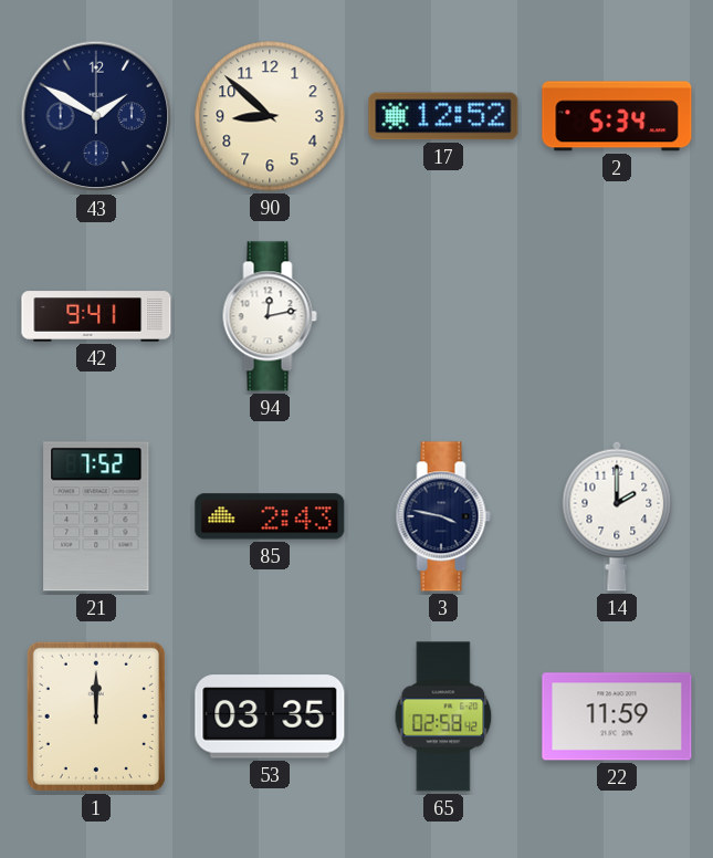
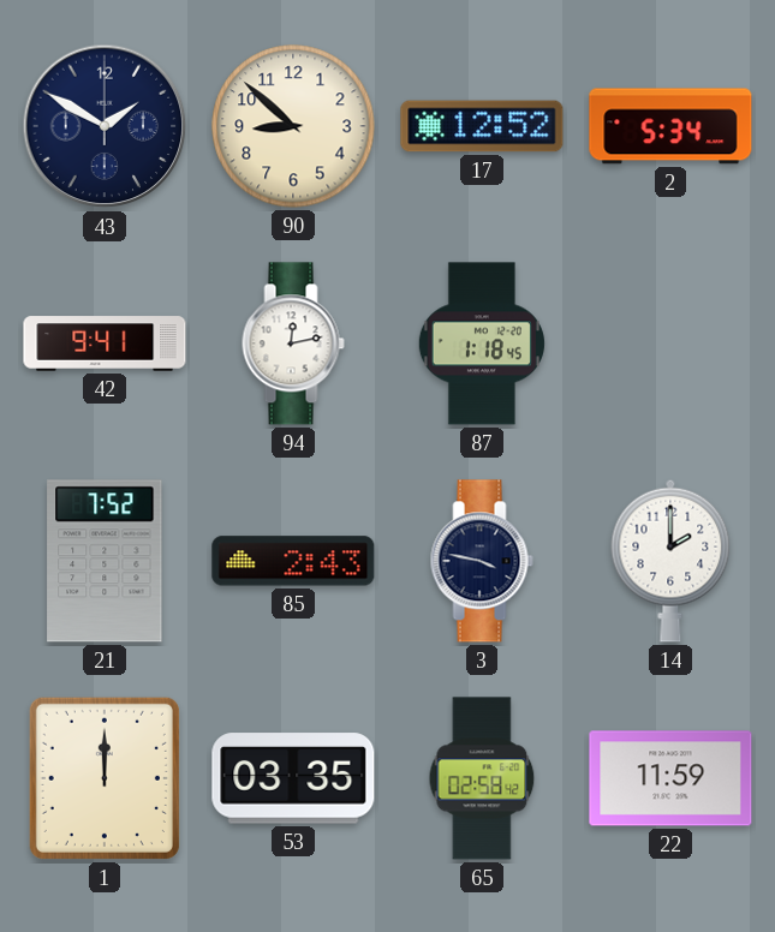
87: none -> 1:18
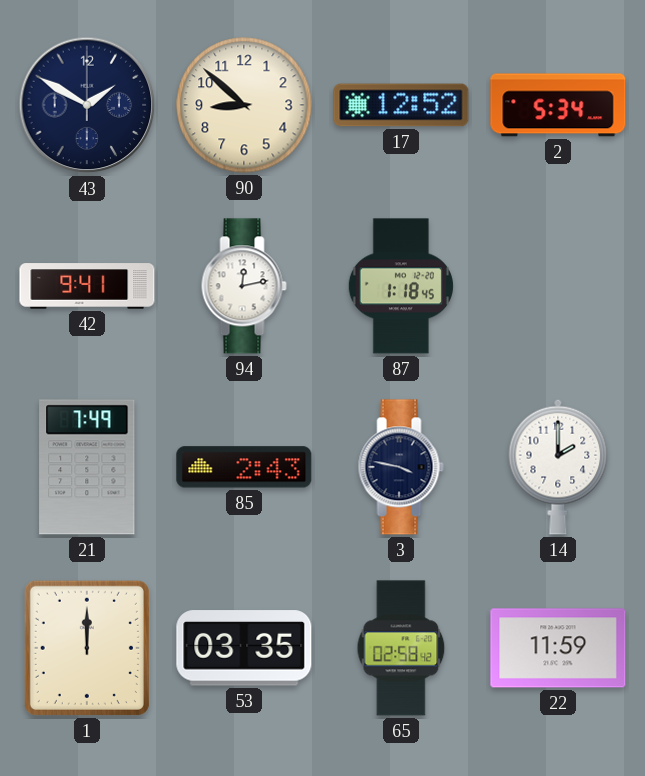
21: 7:52 -> 7:49
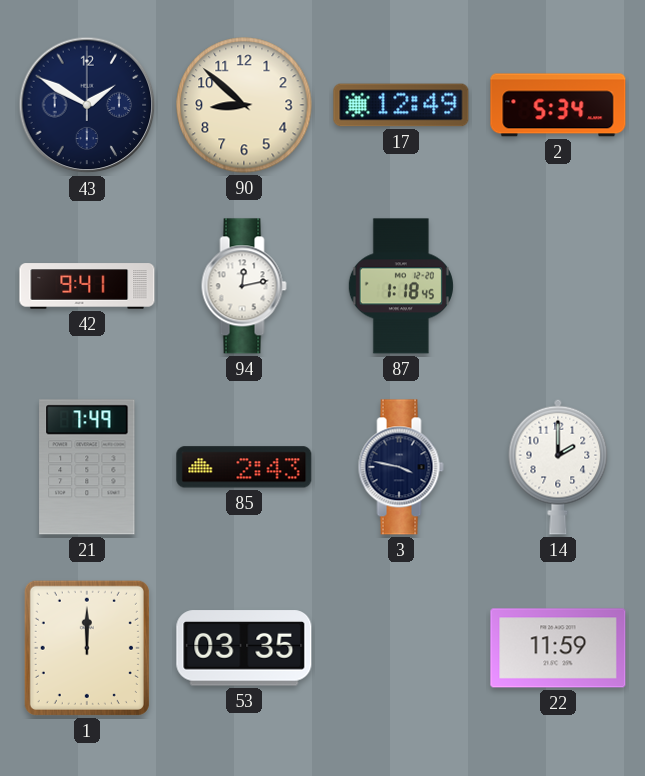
17: 12:52 -> 12:49
65: 02:58 -> none
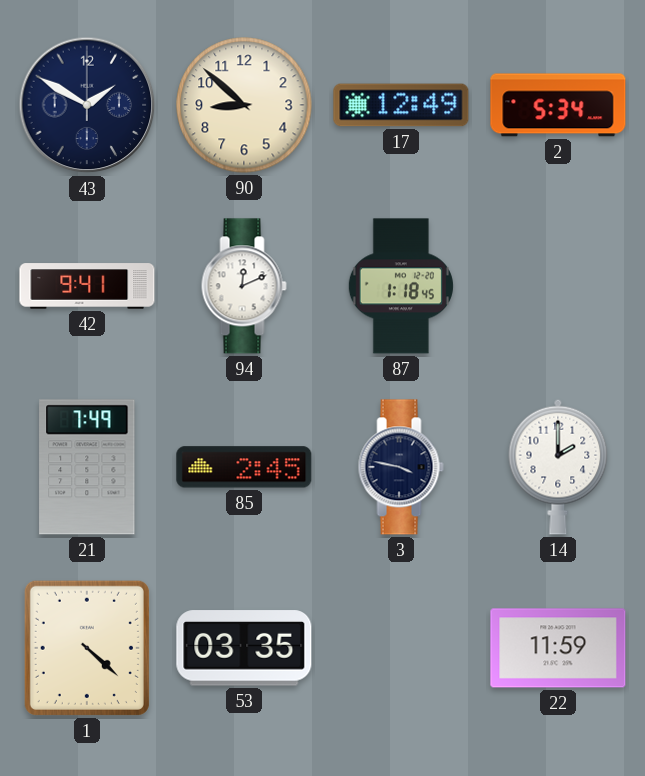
94: 12:13 -> 12:11
85: 2:43 -> 2:45
1: 12:00 -> 4:22
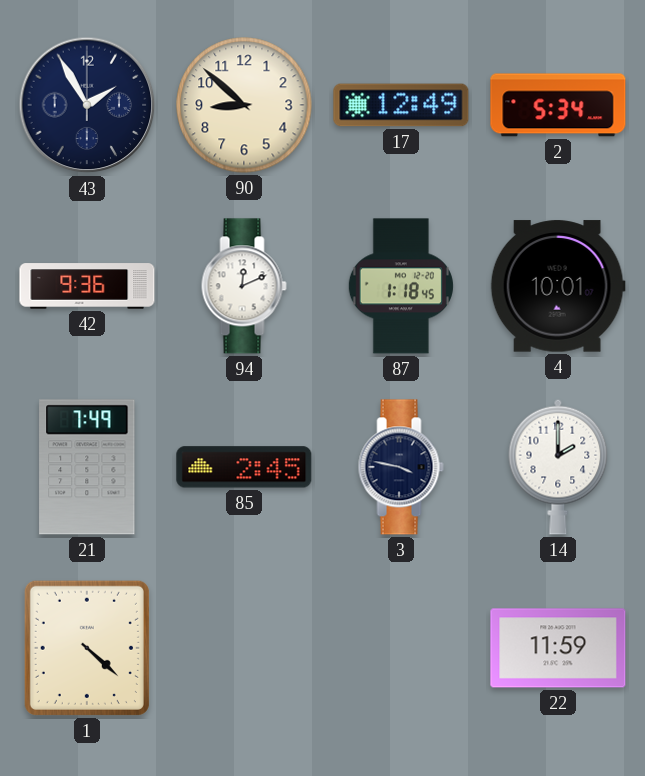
43: 1:50 -> 1:55
42: 9:41 -> 9:36
4: none -> 10:01
53: 03:35 -> none
